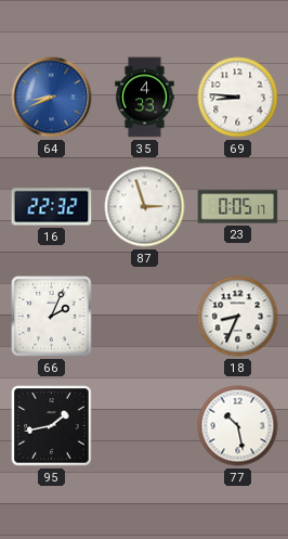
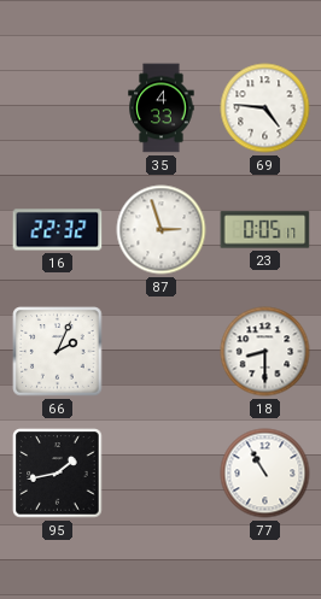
64: 8:41 -> none
69: 8:46 -> 4:46
18: 8:34 -> 8:30
77: 10:28 -> 10:55
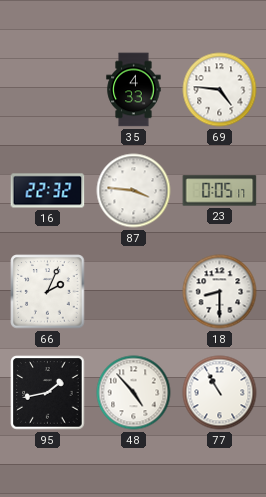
87: 2:57 -> 3:46
48: none -> 4:53
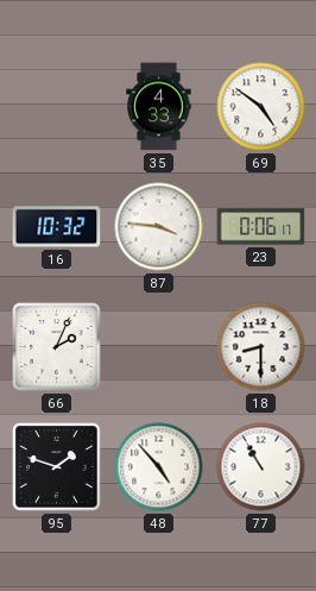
69: 4:46 -> 4:51
16: 22:32 -> 10:32
23: 0:05 -> 0:06
95: 1:43 -> 1:48
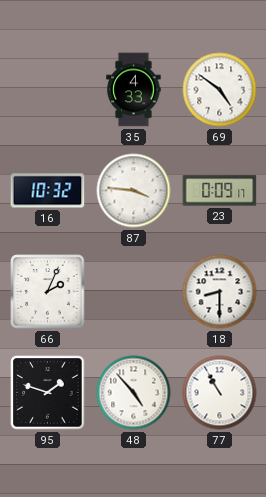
23: 0:06 -> 0:09
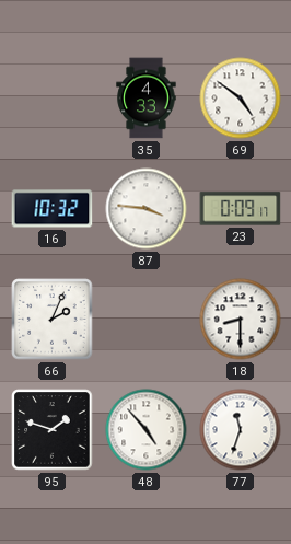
77: 10:55 -> 11:33
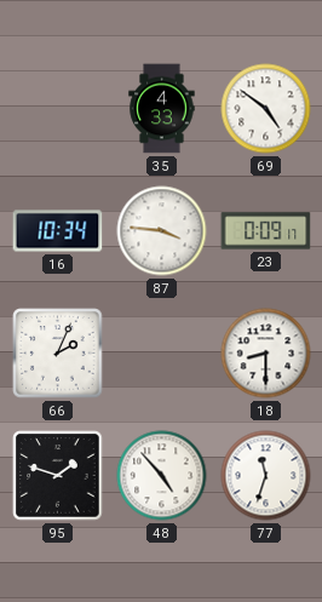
16: 10:32 -> 10:34
